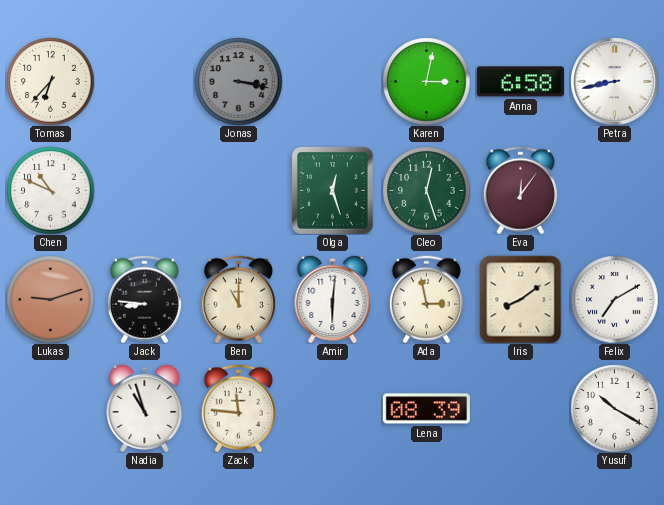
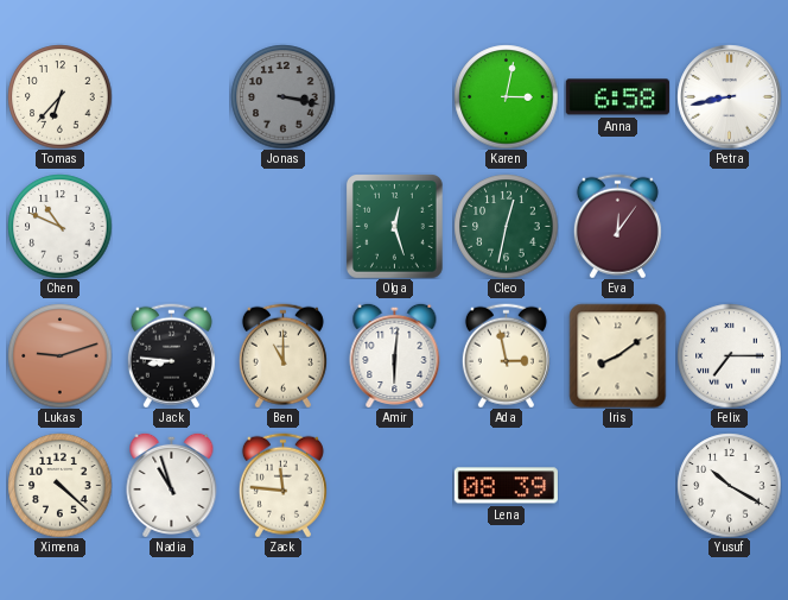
Cleo: 12:27 -> 12:32
Felix: 7:10 -> 7:15
Ximena: none -> 4:22
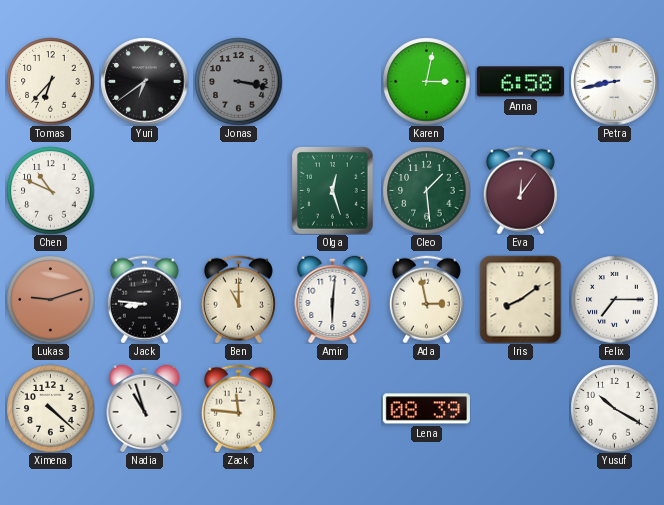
Yuri: none -> 6:39
Cleo: 12:32 -> 1:29
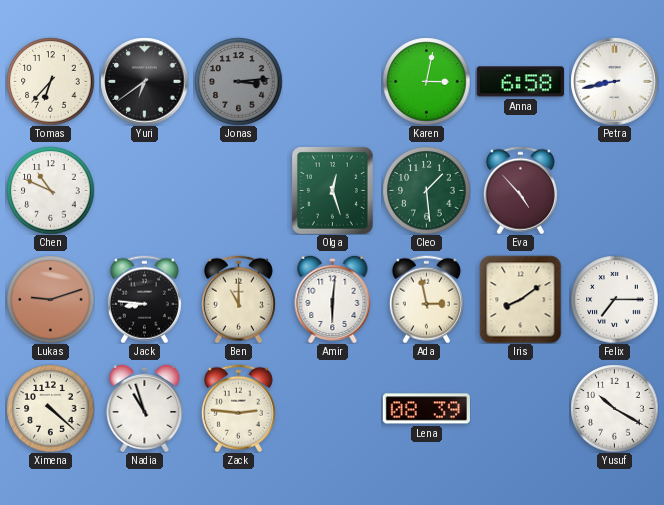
Jonas: 3:17 -> 3:14
Eva: 12:06 -> 4:53
Zack: 11:46 -> 2:46
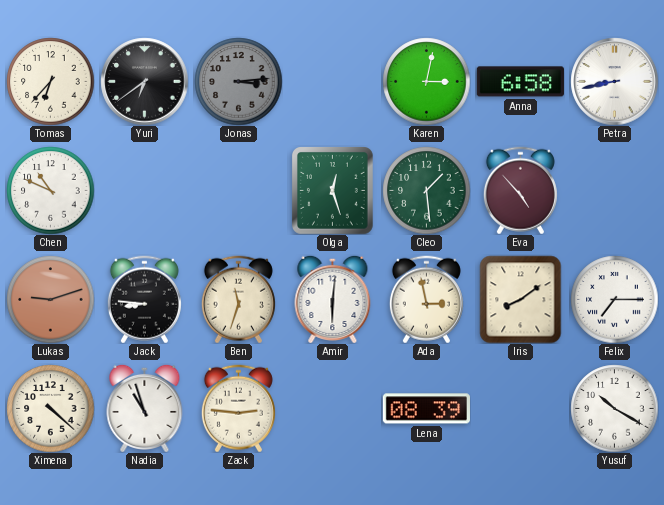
Ben: 11:00 -> 11:33
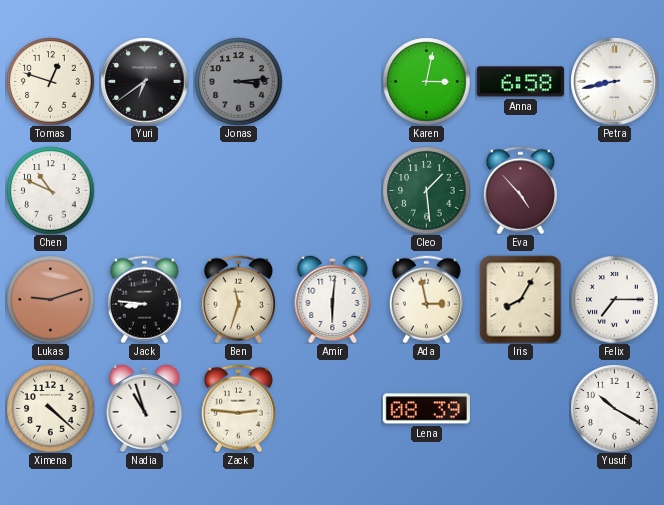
Tomas: 6:37 -> 12:48
Olga: 12:27 -> none
Iris: 8:09 -> 8:05
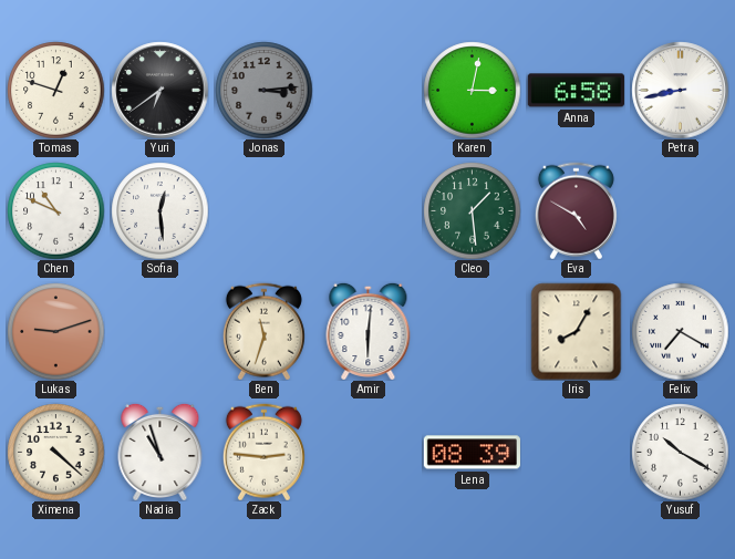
Sofia: none -> 12:29
Eva: 4:53 -> 4:50
Jack: 8:46 -> none
Ada: 2:58 -> none
Felix: 7:15 -> 7:20
